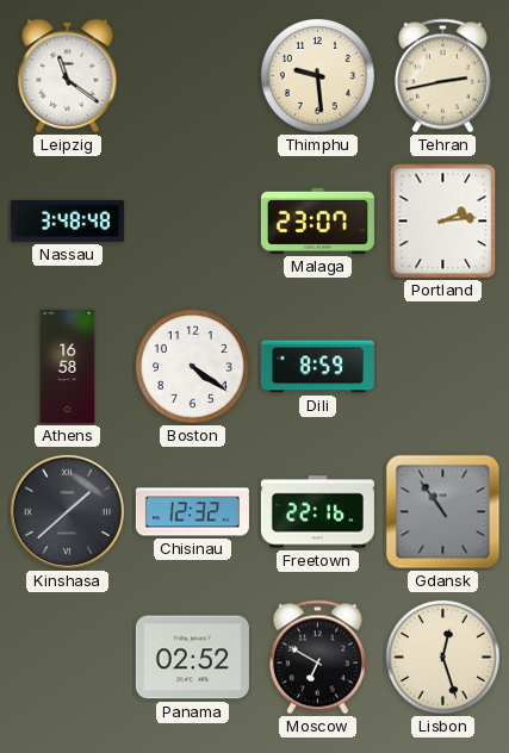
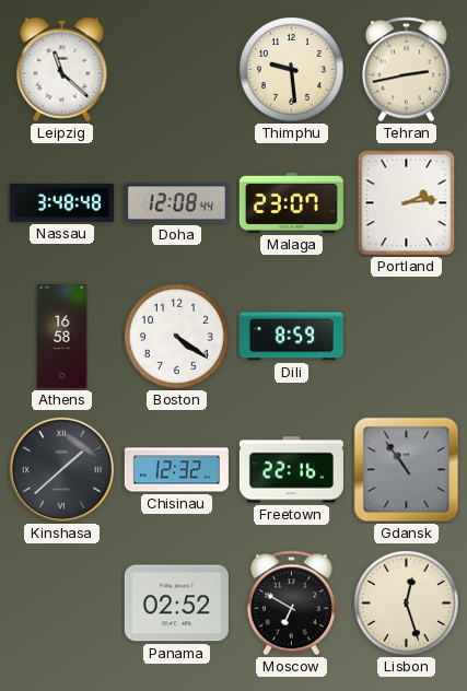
Leipzig: 11:21 -> 11:22
Doha: none -> 12:08
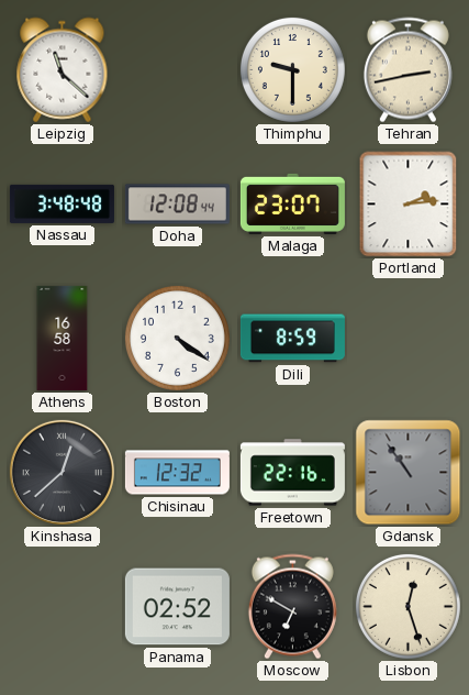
Thimphu: 9:29 -> 9:30
Kinshasa: 1:38 -> 12:38
